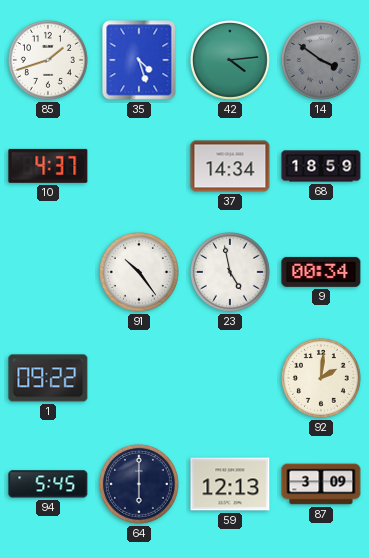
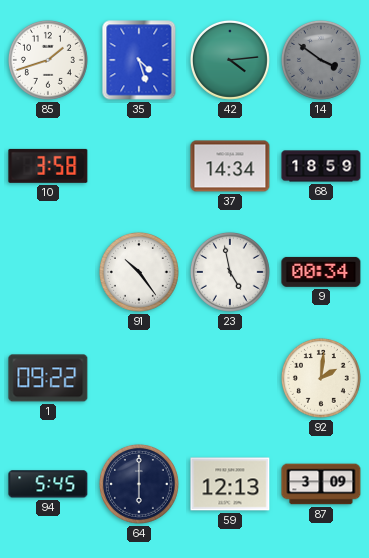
10: 4:37 -> 3:58
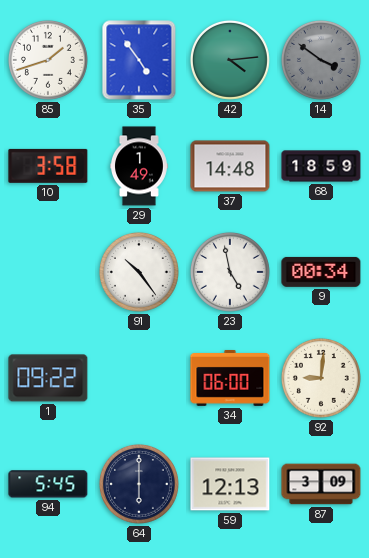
35: 4:27 -> 4:54
29: none -> 1:49
37: 14:34 -> 14:48
34: none -> 06:00
92: 2:01 -> 9:01
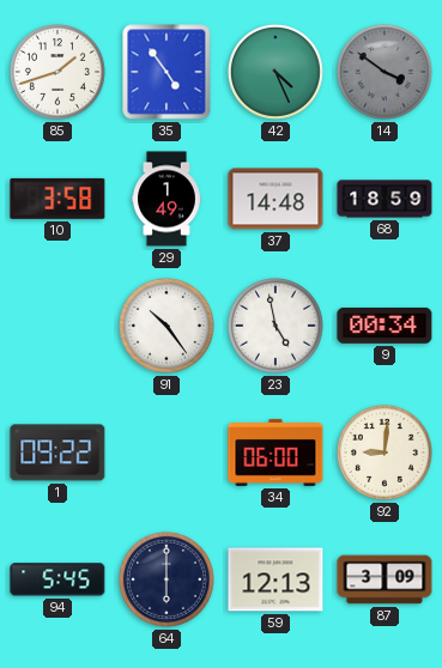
42: 4:14 -> 4:26
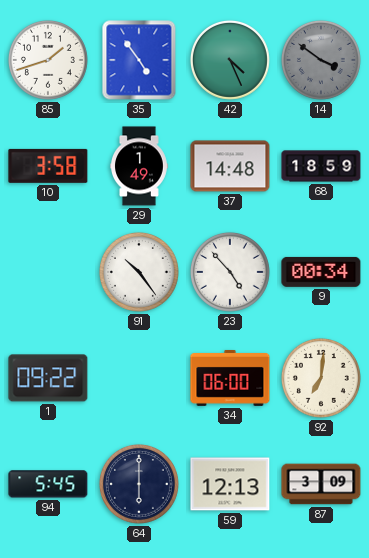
23: 4:58 -> 4:53
92: 9:01 -> 7:01
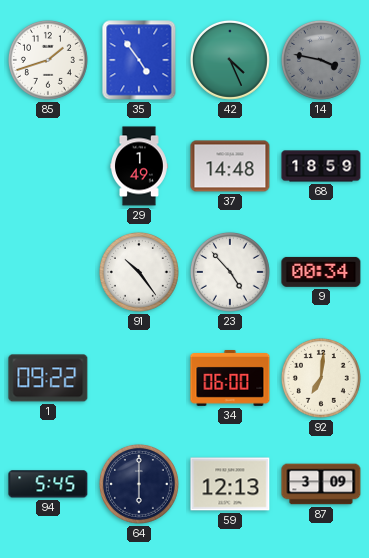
14: 3:51 -> 3:47
10: 3:58 -> none
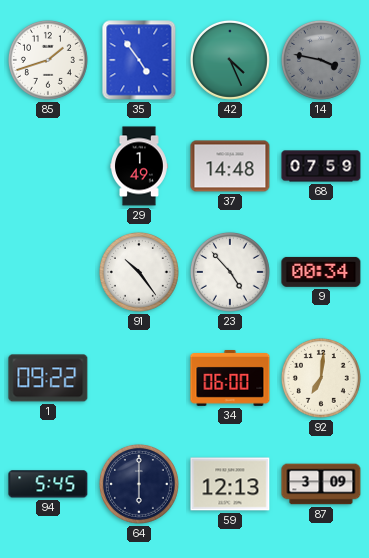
68: 18:59 -> 07:59
